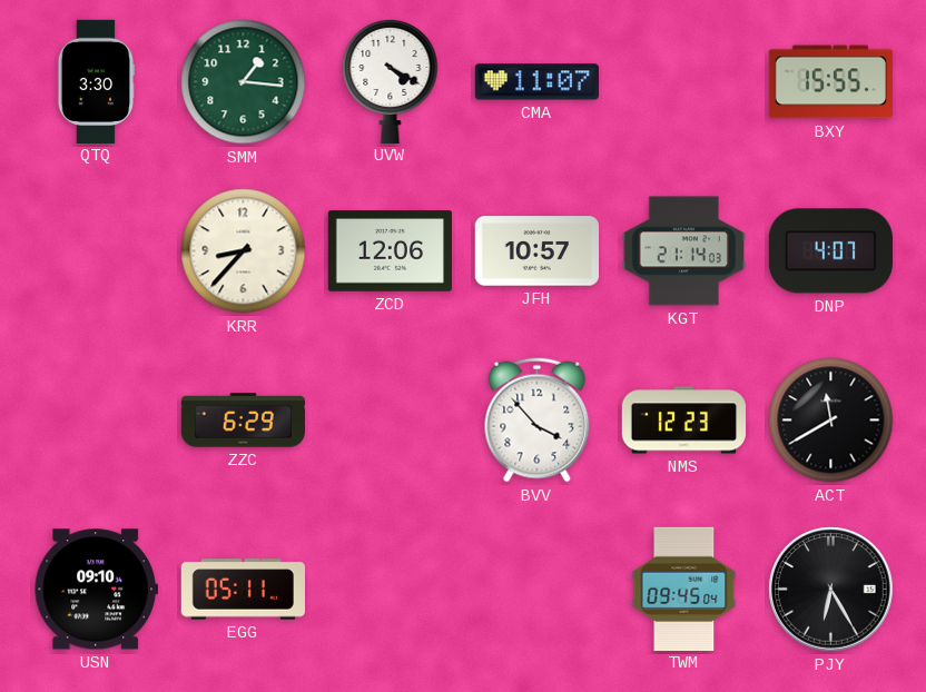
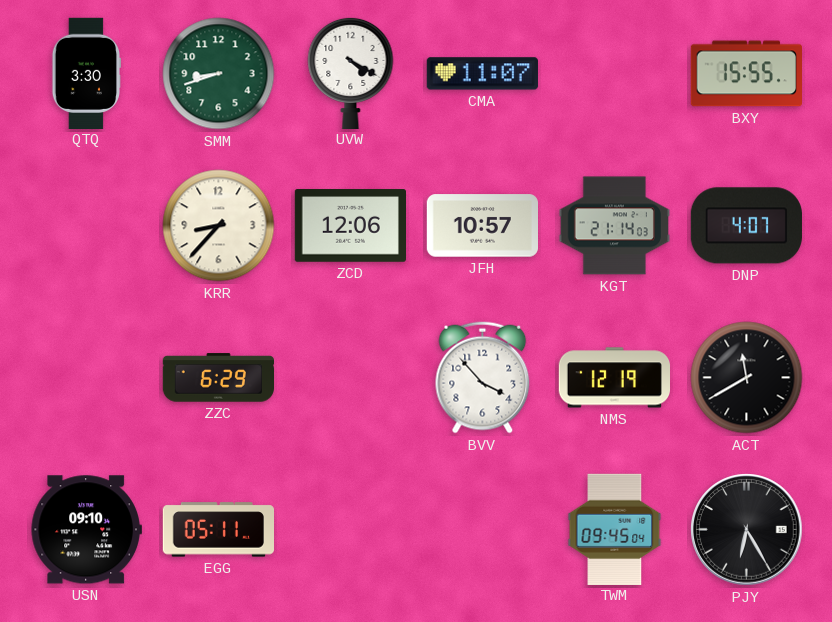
SMM: 1:16 -> 8:42
NMS: 12:23 -> 12:19
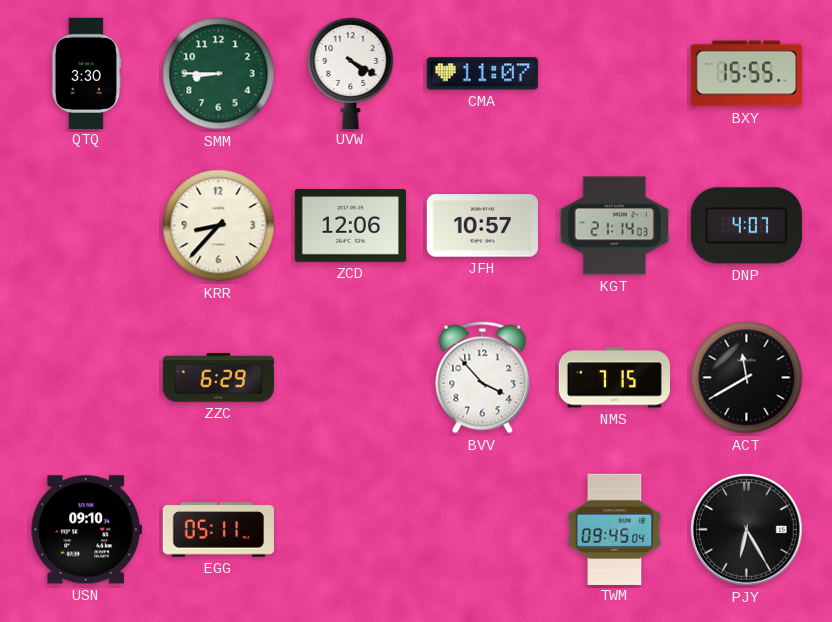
SMM: 8:42 -> 8:45
NMS: 12:19 -> 7:15
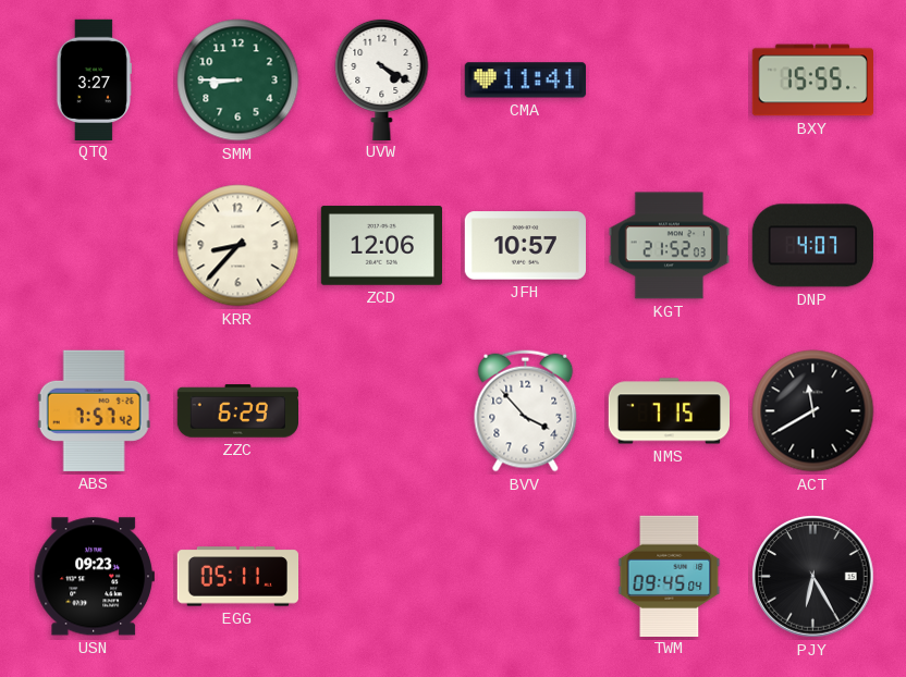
QTQ: 3:30 -> 3:27
CMA: 11:07 -> 11:41
KGT: 21:14 -> 21:52
ABS: none -> 7:57
USN: 09:10 -> 09:23
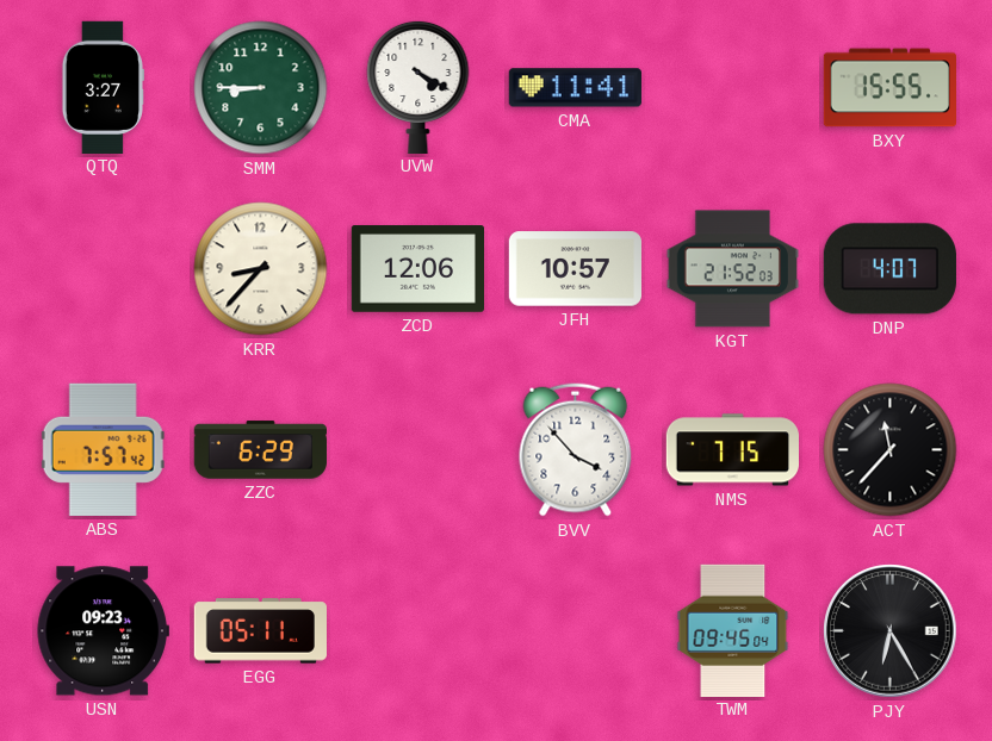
ACT: 11:40 -> 11:37
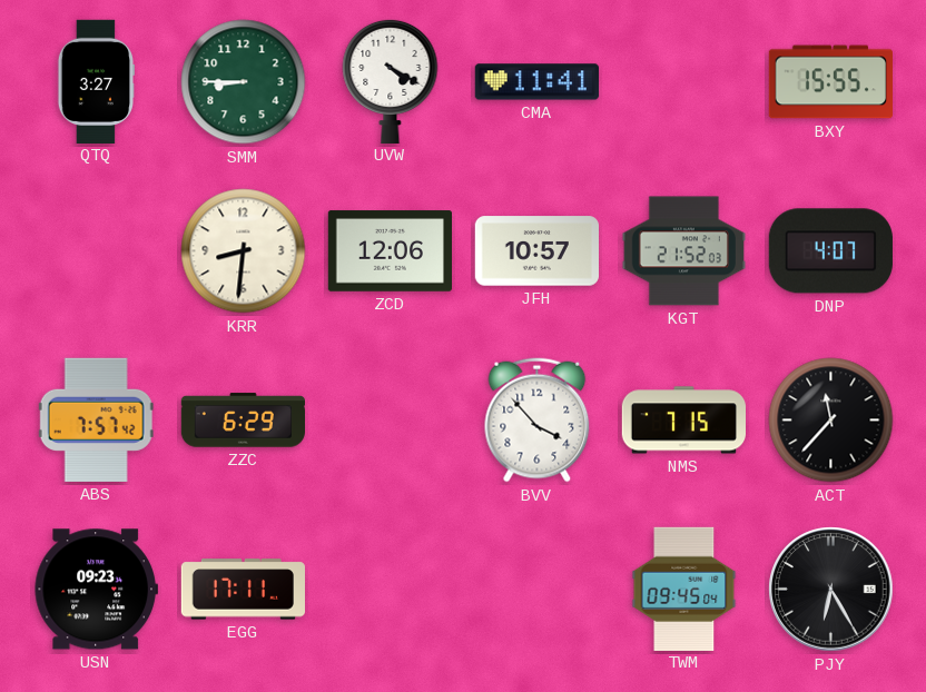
KRR: 8:37 -> 8:31
EGG: 05:11 -> 17:11
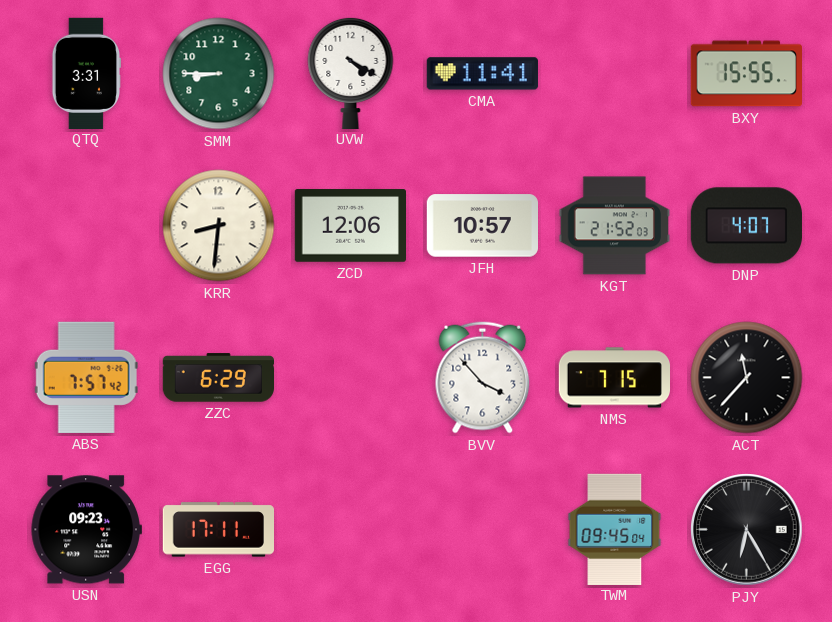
QTQ: 3:27 -> 3:31
